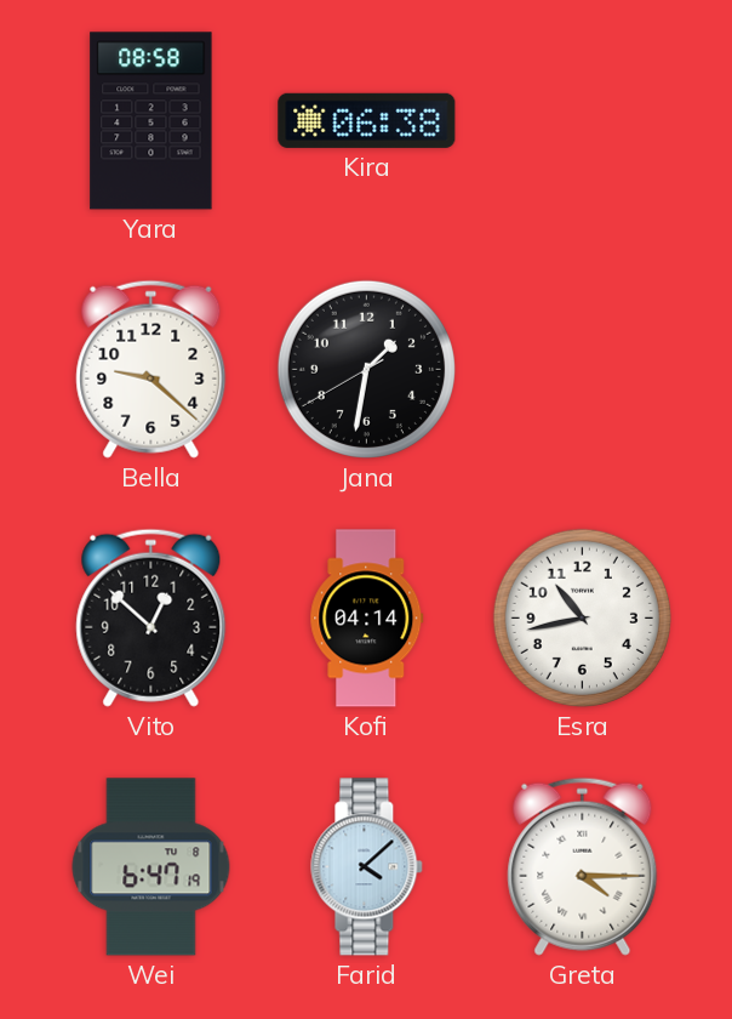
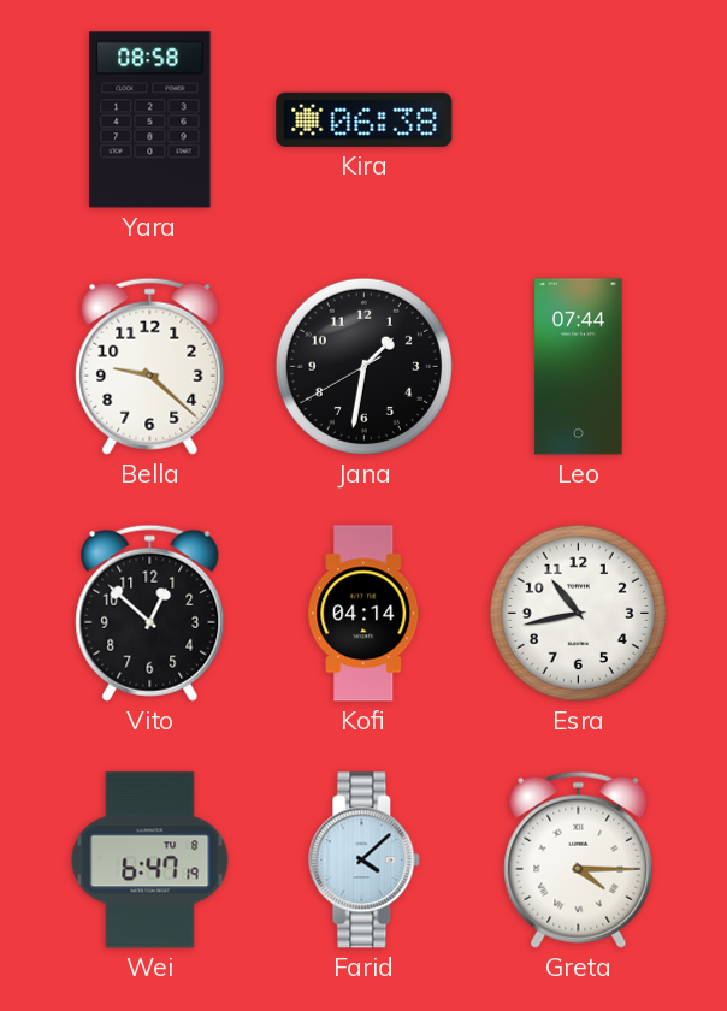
Leo: none -> 07:44
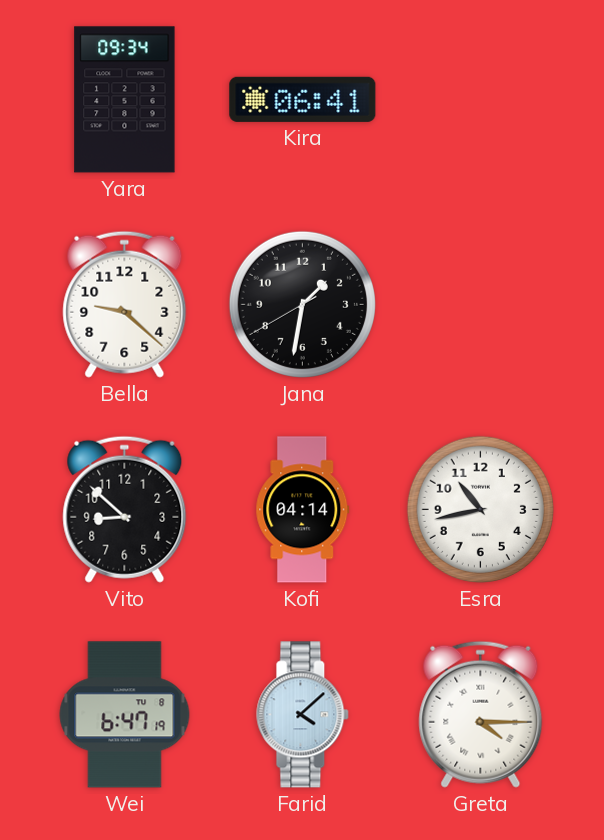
Yara: 08:58 -> 09:34
Kira: 06:38 -> 06:41
Leo: 07:44 -> none
Vito: 12:52 -> 8:52
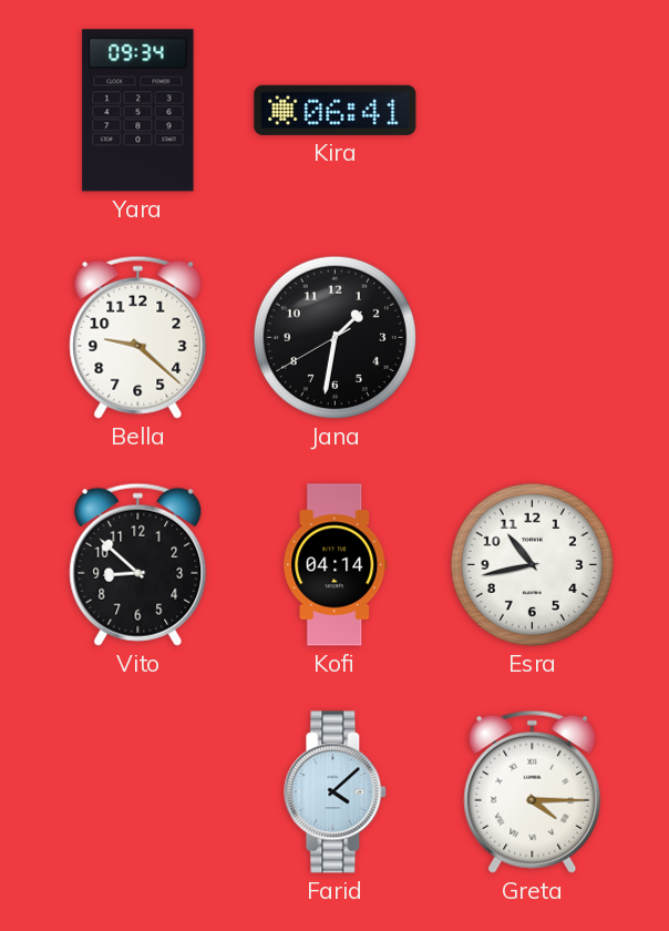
Wei: 6:47 -> none
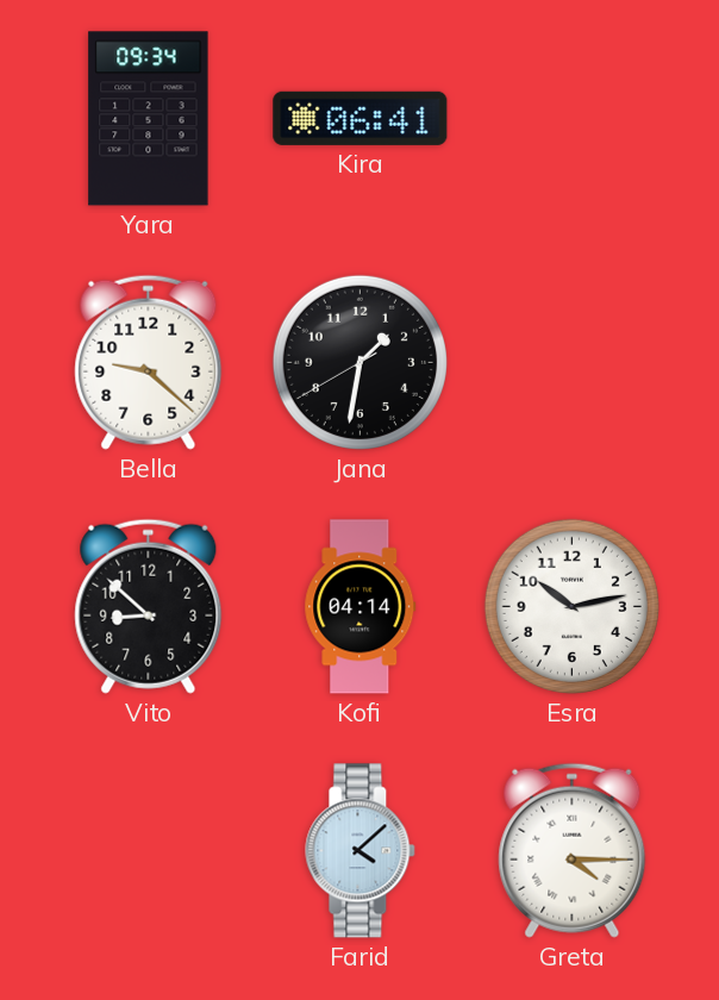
Esra: 10:43 -> 10:13
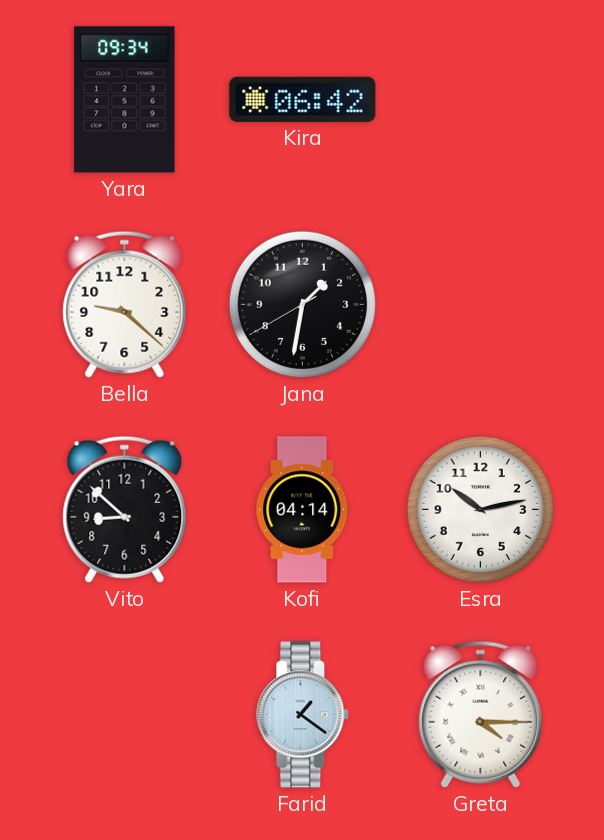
Kira: 06:41 -> 06:42
Farid: 4:08 -> 1:21
